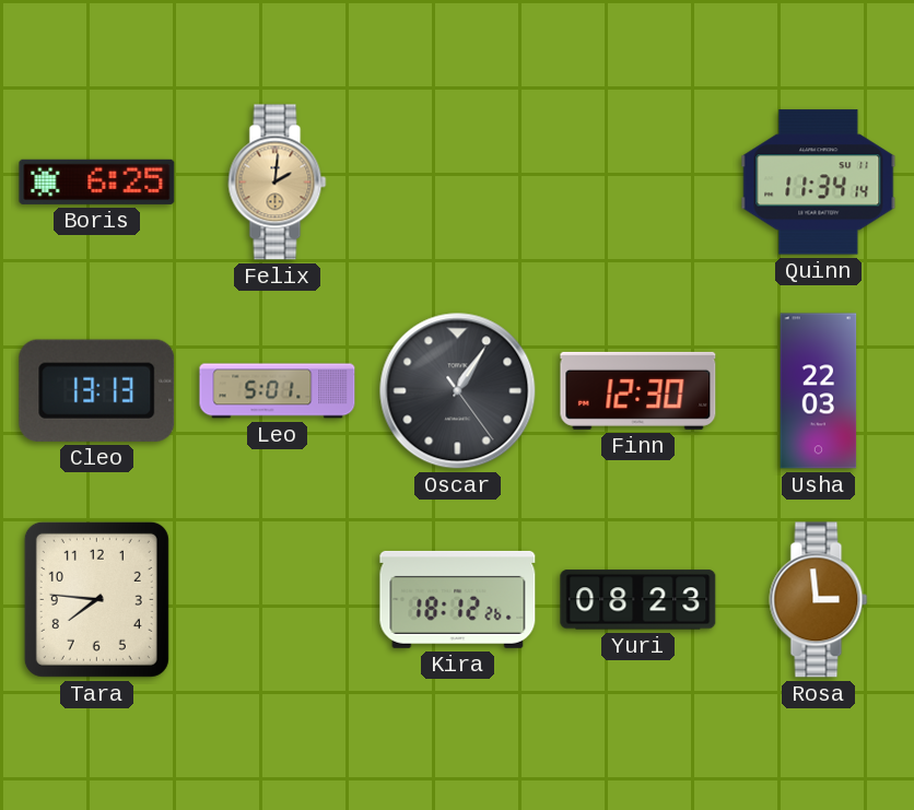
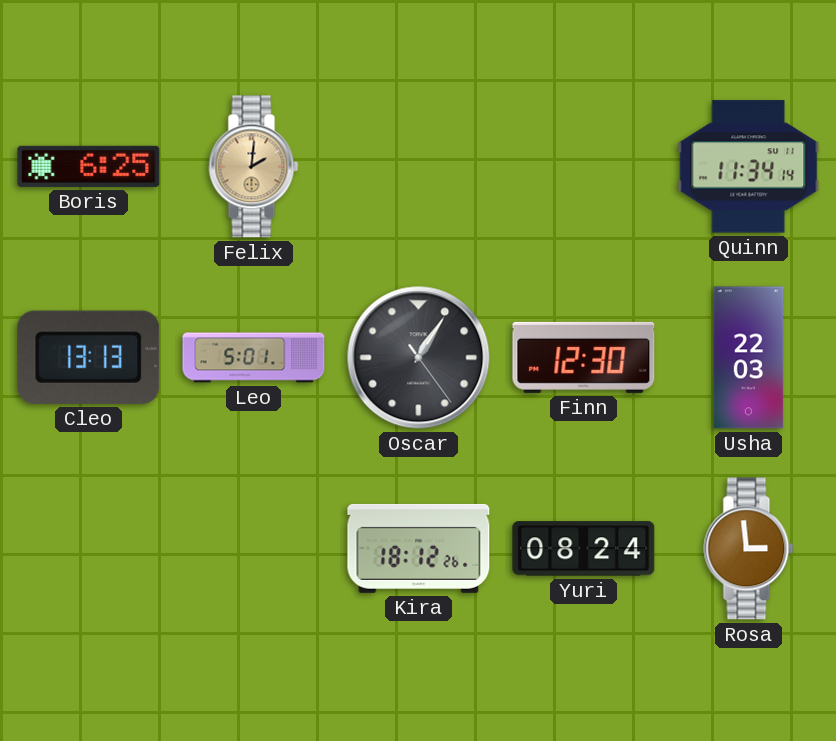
Tara: 7:46 -> none
Yuri: 08:23 -> 08:24
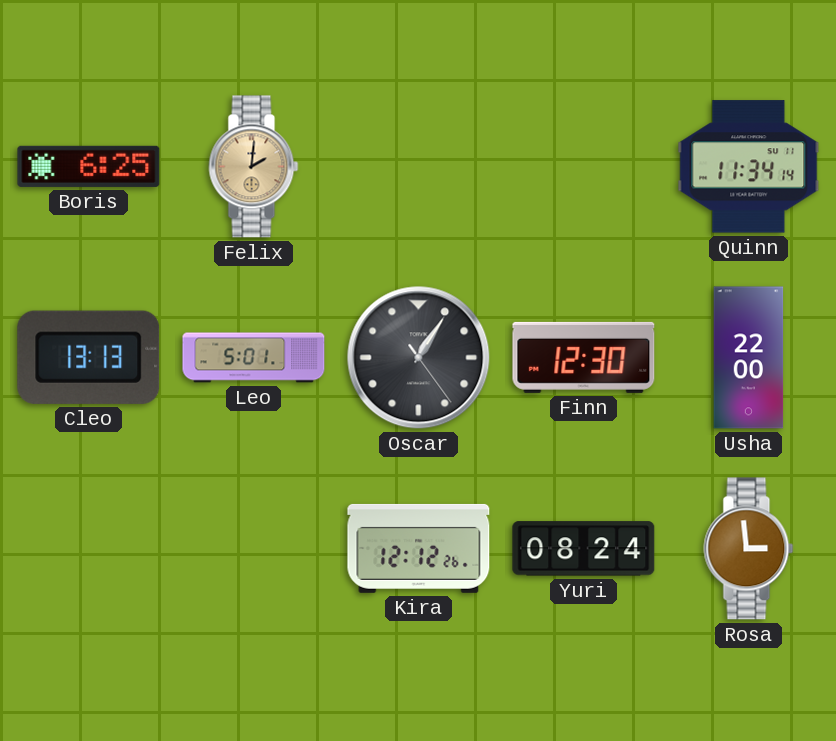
Usha: 22:03 -> 22:00
Kira: 18:12 -> 12:12
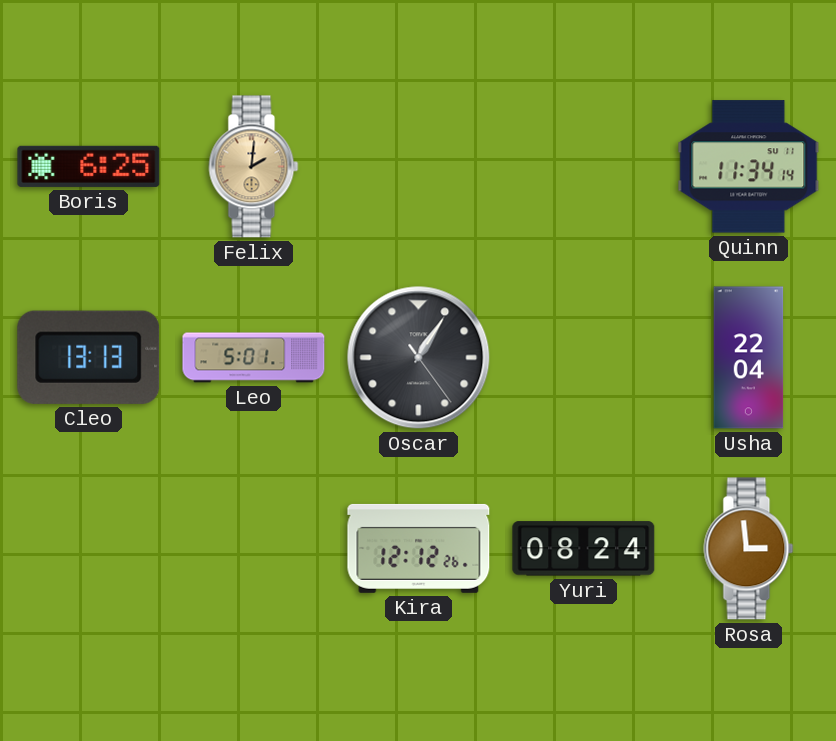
Finn: 12:30 -> none
Usha: 22:00 -> 22:04
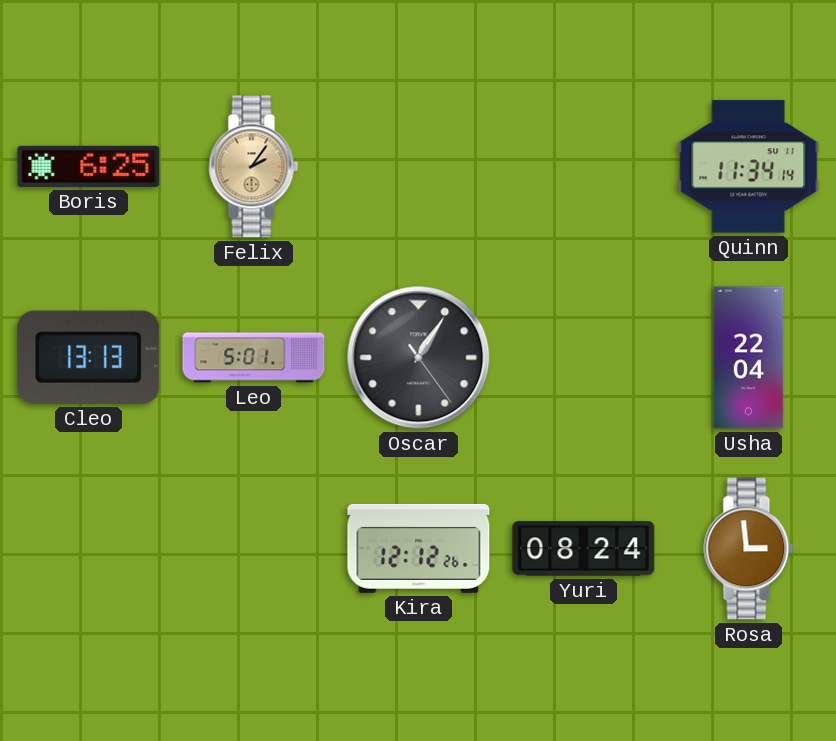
Felix: 2:01 -> 2:06
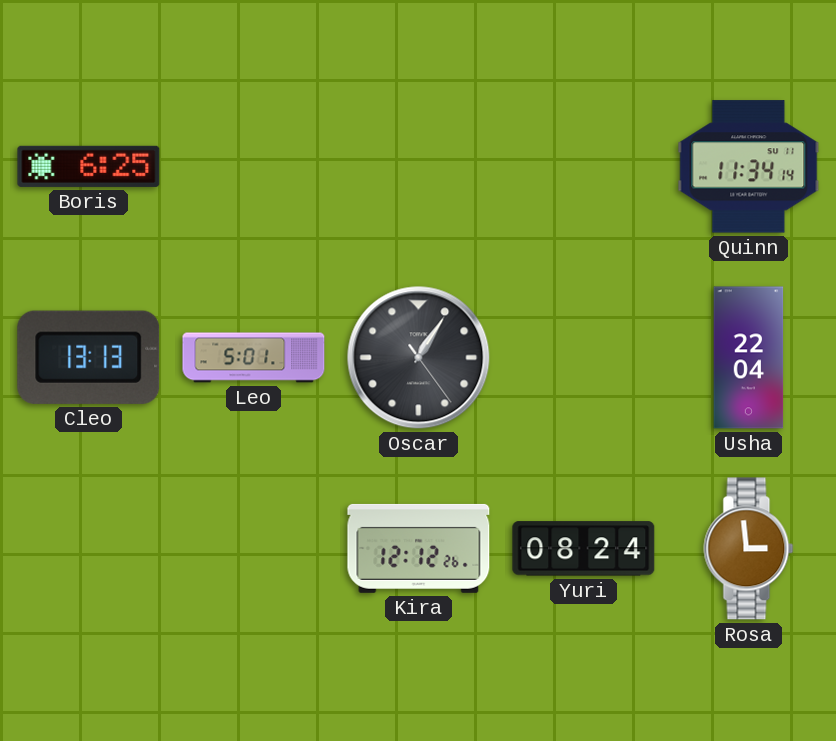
Felix: 2:06 -> none
